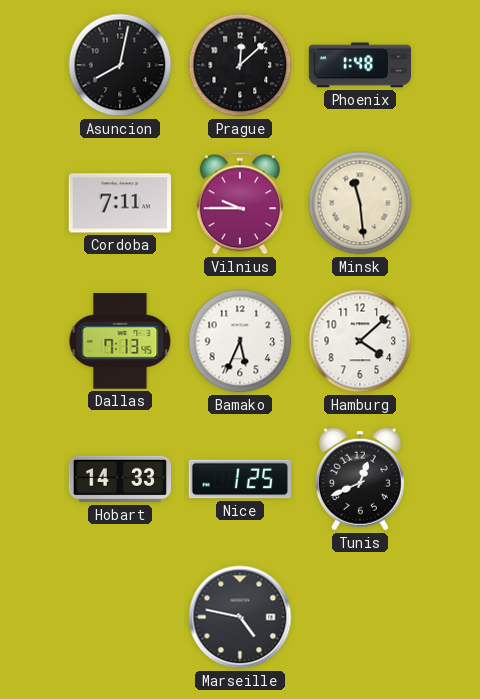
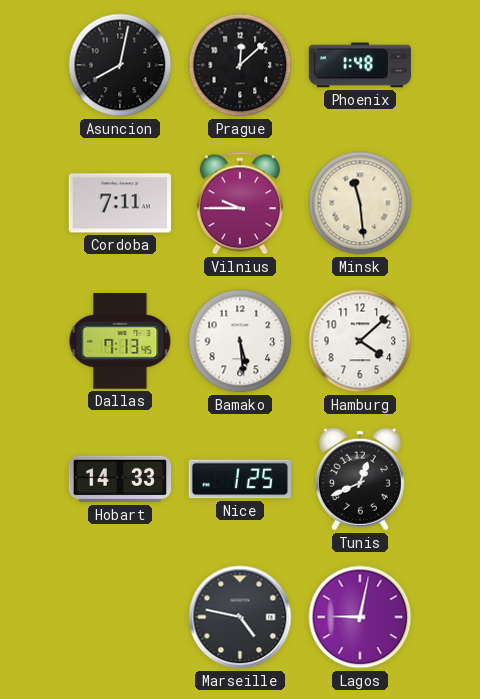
Bamako: 5:34 -> 5:29
Lagos: none -> 9:02
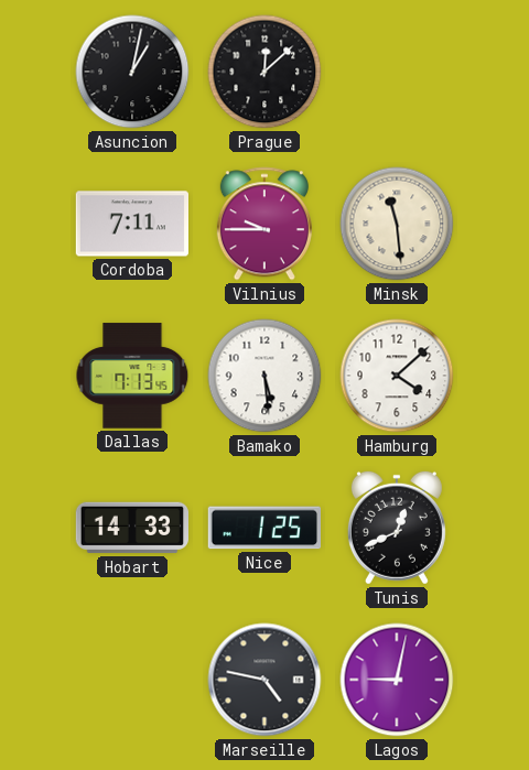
Asuncion: 8:02 -> 1:02
Phoenix: 1:48 -> none
